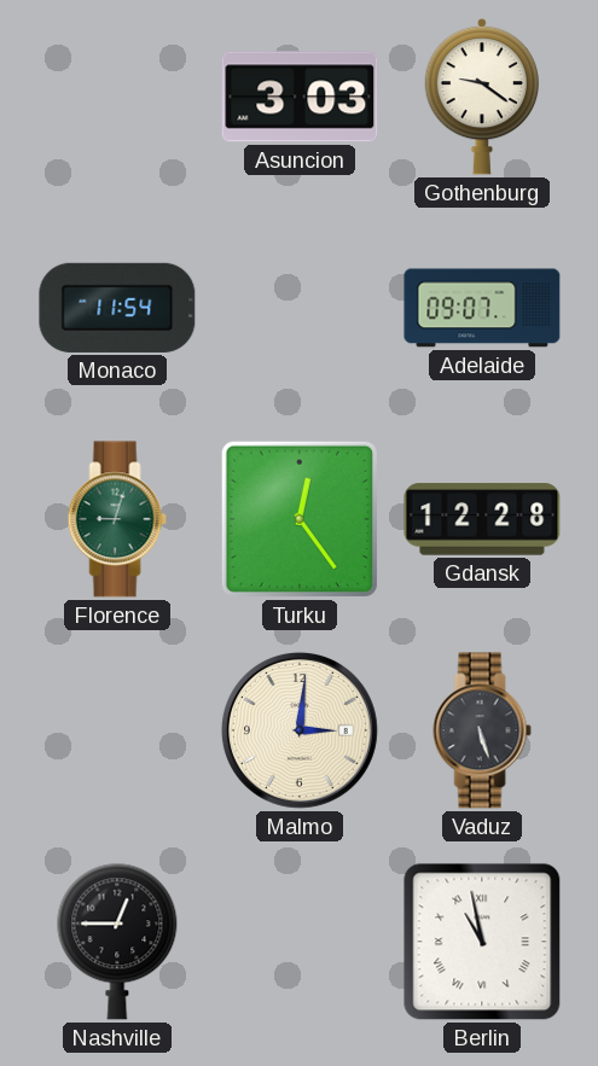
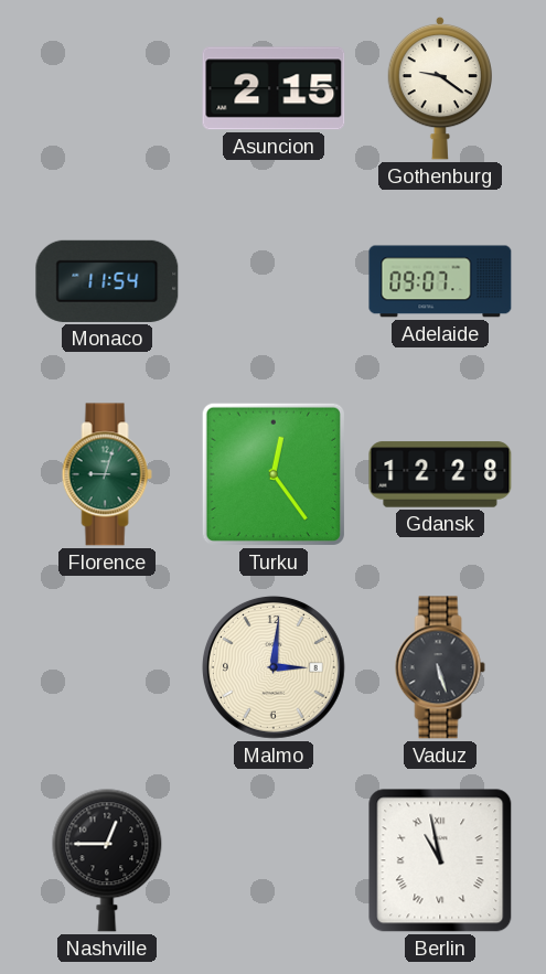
Asuncion: 3:03 -> 2:15
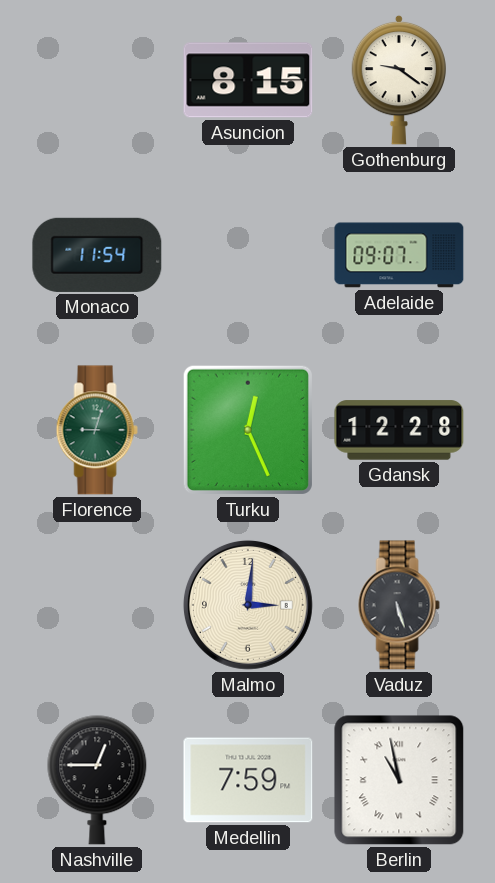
Asuncion: 2:15 -> 8:15
Turku: 12:24 -> 12:26
Medellin: none -> 7:59
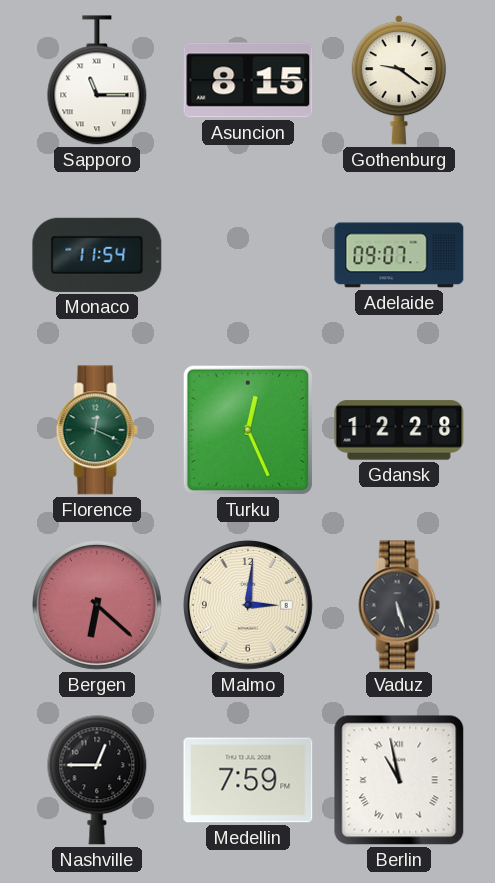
Sapporo: none -> 11:15
Florence: 9:03 -> 12:19
Bergen: none -> 6:22
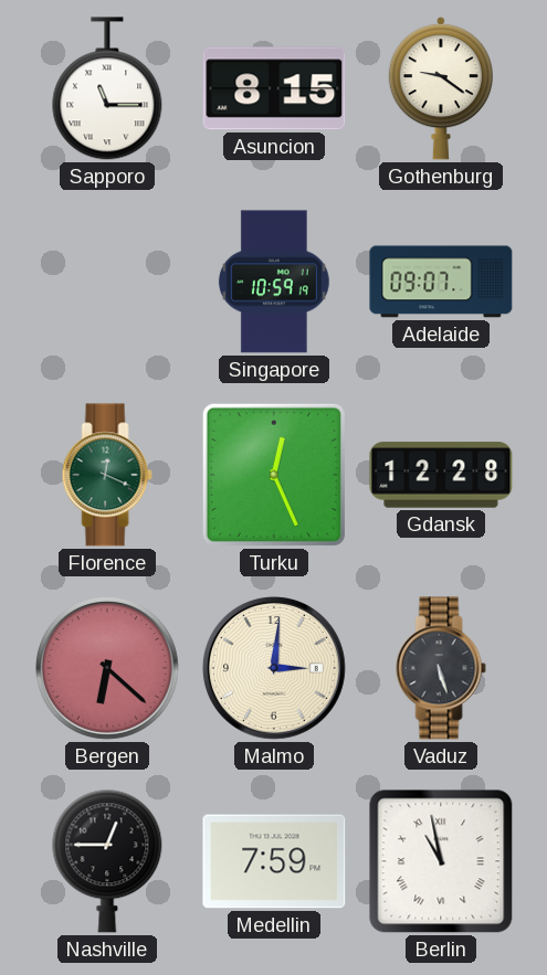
Monaco: 11:54 -> none
Singapore: none -> 10:59
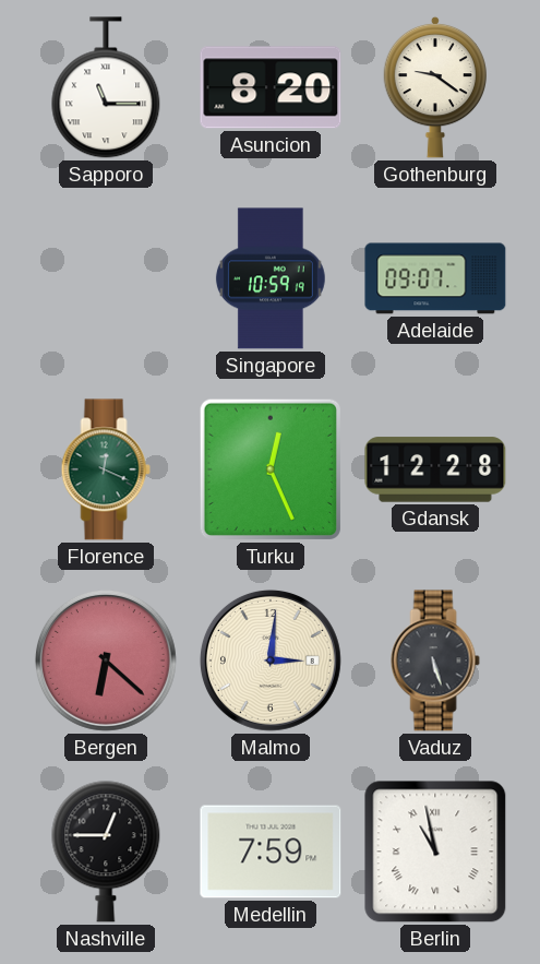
Asuncion: 8:15 -> 8:20
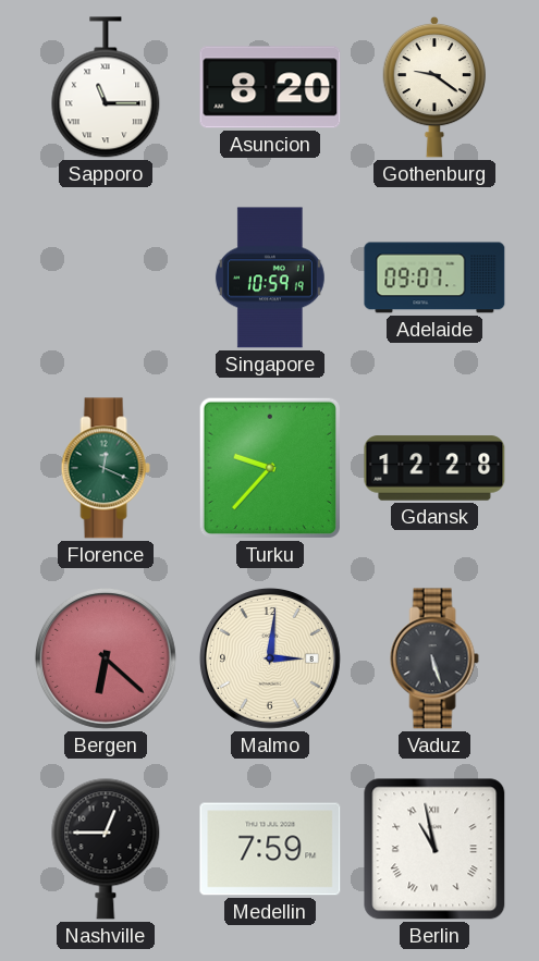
Turku: 12:26 -> 9:37
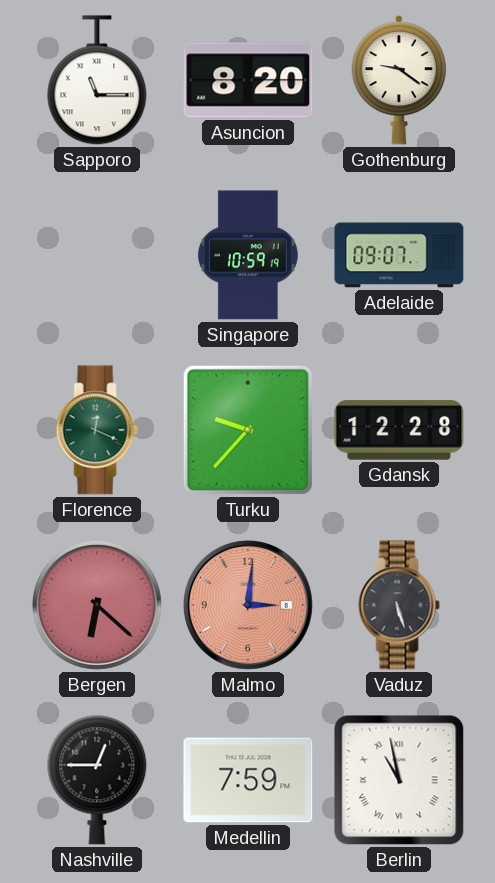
Malmo dial: cream -> salmon
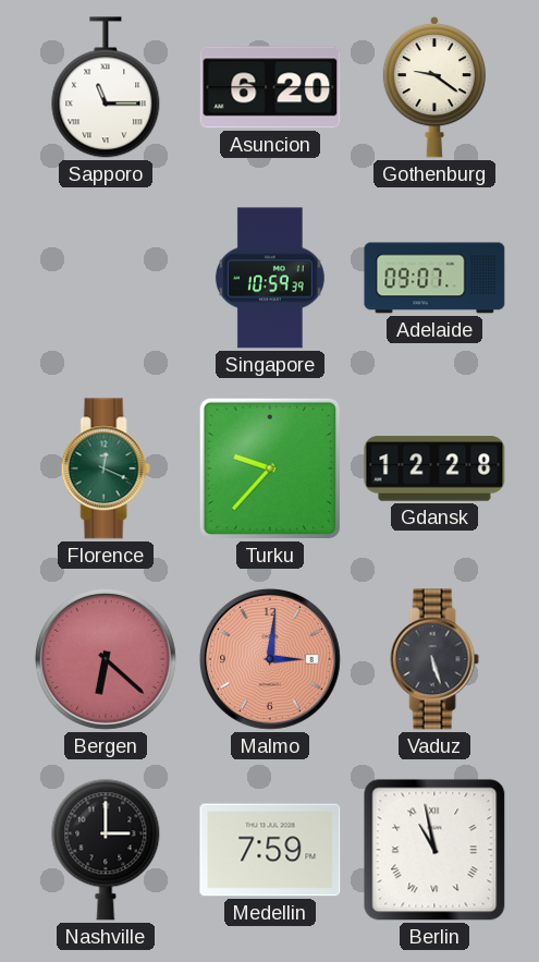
Asuncion: 8:20 -> 6:20
Singapore: 10:59:19 -> 10:59:39
Nashville: 12:45 -> 3:00
